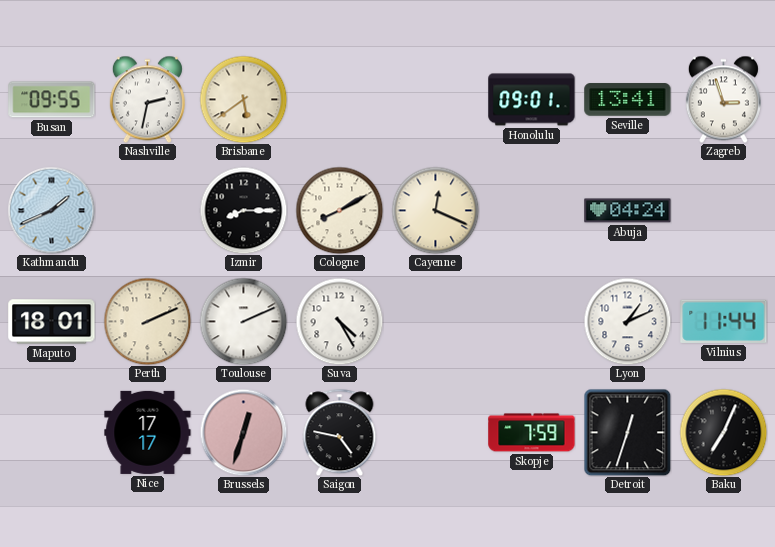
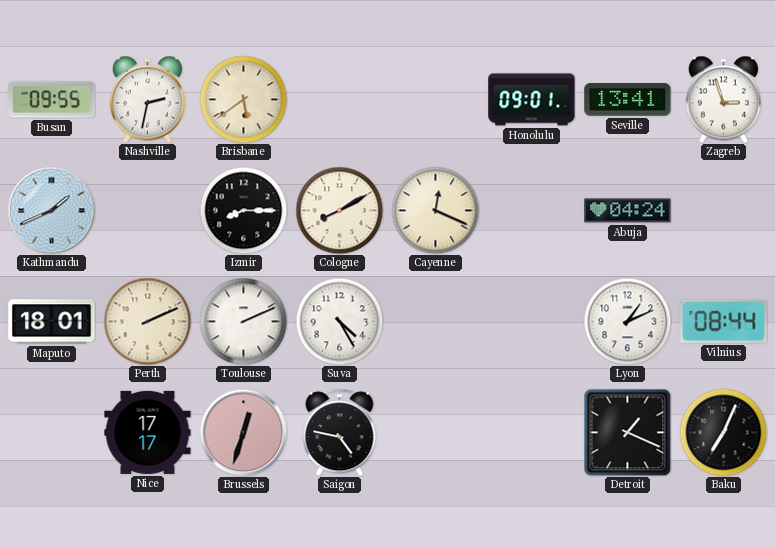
Vilnius: 11:44 -> 08:44
Skopje: 7:59 -> none
Detroit: 12:33 -> 1:19
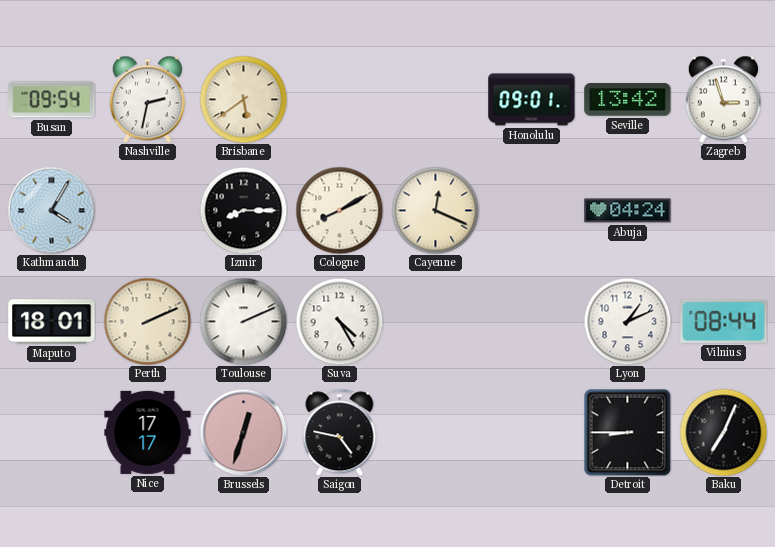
Busan: 09:55 -> 09:54
Seville: 13:41 -> 13:42
Kathmandu: 1:41 -> 4:05
Detroit: 1:19 -> 8:45
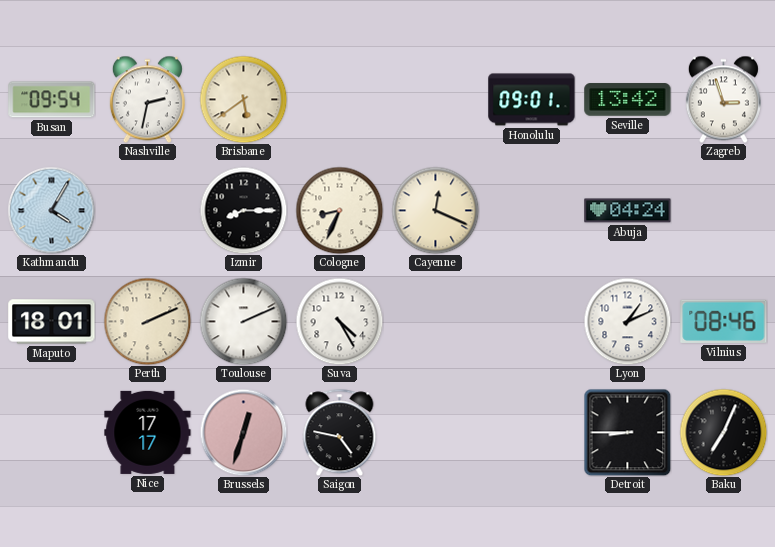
Cologne: 8:10 -> 8:34
Vilnius: 08:44 -> 08:46
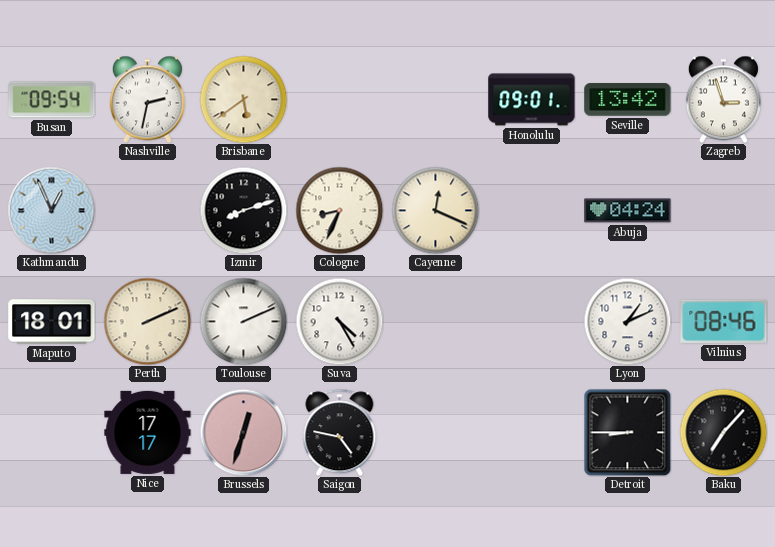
Kathmandu: 4:05 -> 12:56
Izmir: 8:15 -> 8:12
Baku: 7:04 -> 7:07
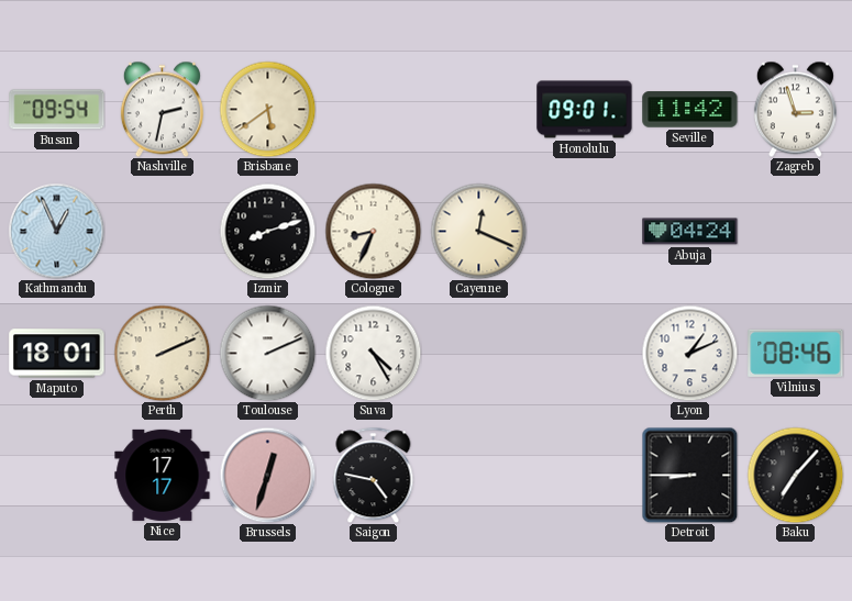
Seville: 13:42 -> 11:42
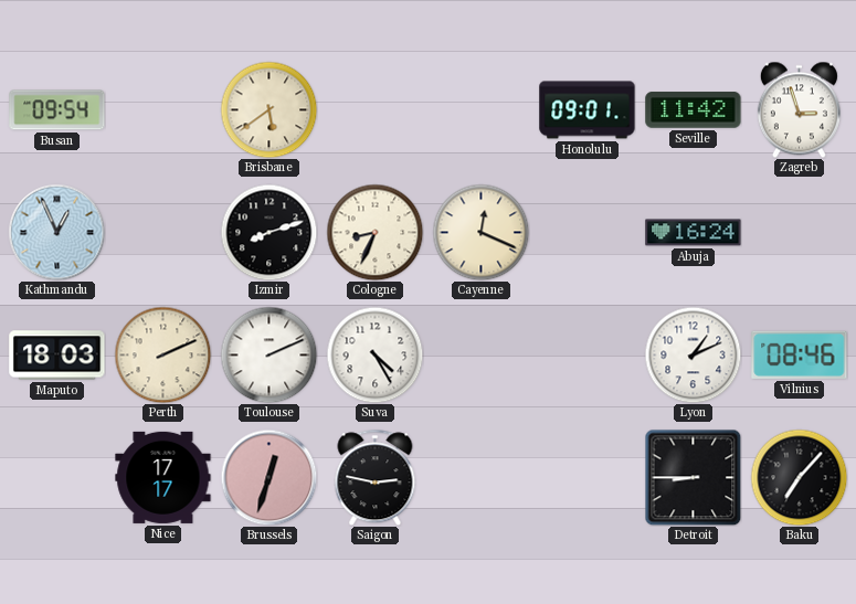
Nashville: 2:32 -> none
Abuja: 04:24 -> 16:24
Maputo: 18:01 -> 18:03
Saigon: 4:47 -> 2:47
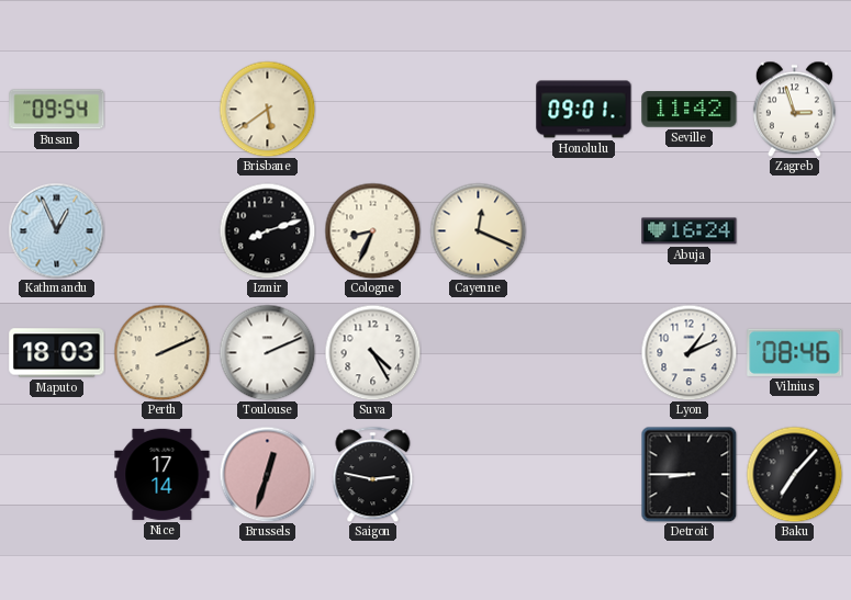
Nice: 17:17 -> 17:14
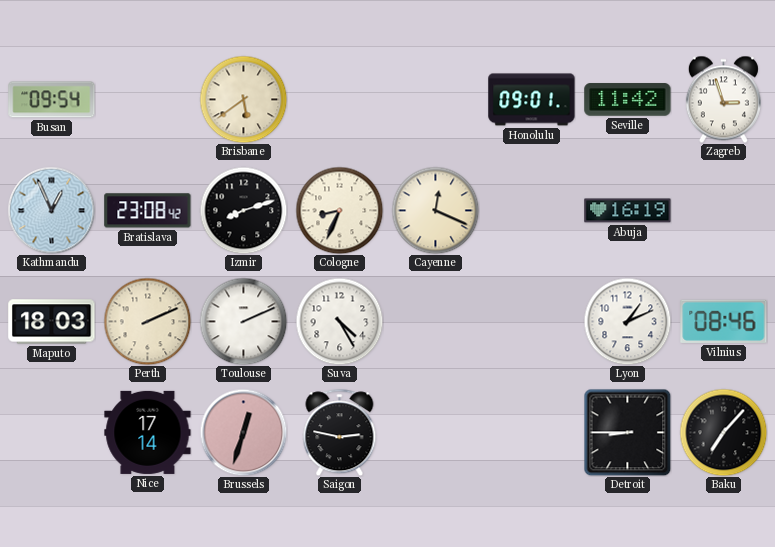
Bratislava: none -> 23:08
Abuja: 16:24 -> 16:19
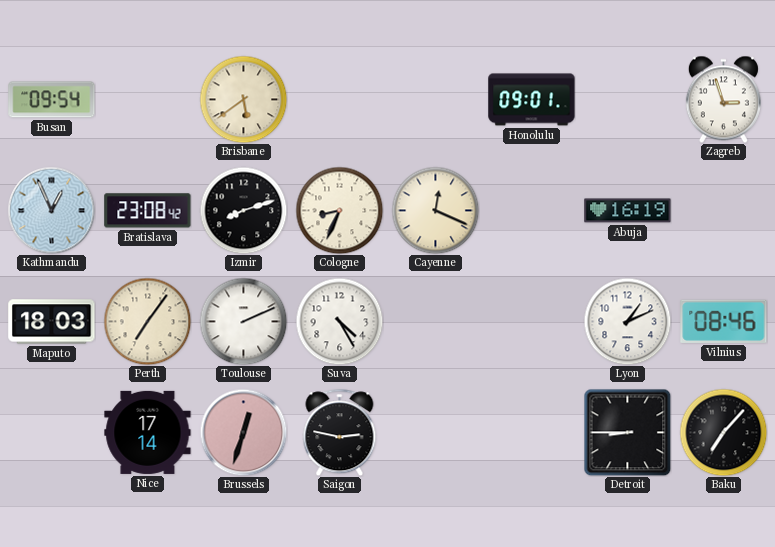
Seville: 11:42 -> none
Perth: 2:11 -> 7:06
